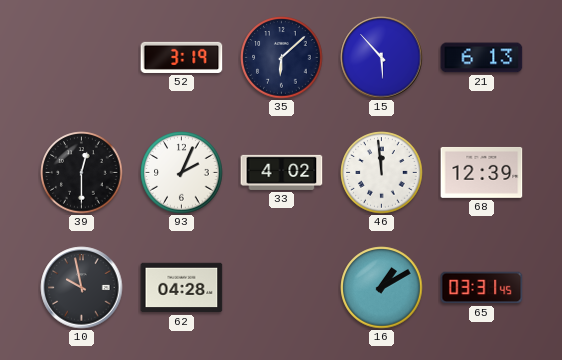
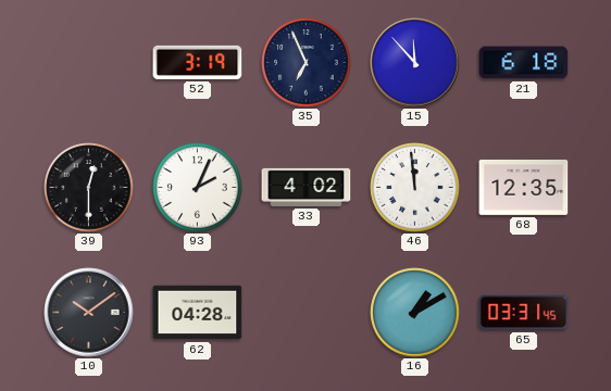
35: 6:08 -> 6:56
15: 5:53 -> 11:53
21: 6:13 -> 6:18
68: 12:39 -> 12:35
10: 9:58 -> 10:09
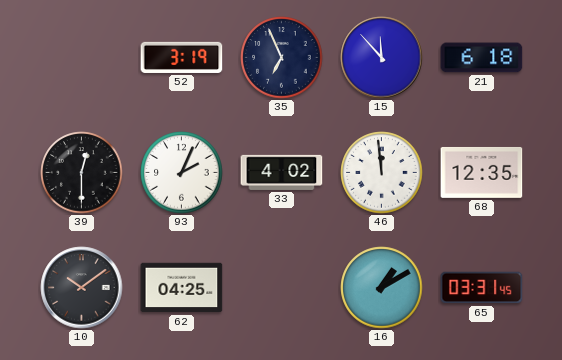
62: 04:28 -> 04:25
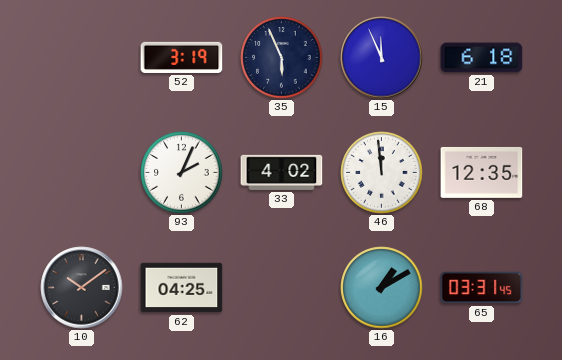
35: 6:56 -> 5:56
15: 11:53 -> 11:56
39: 12:30 -> none
